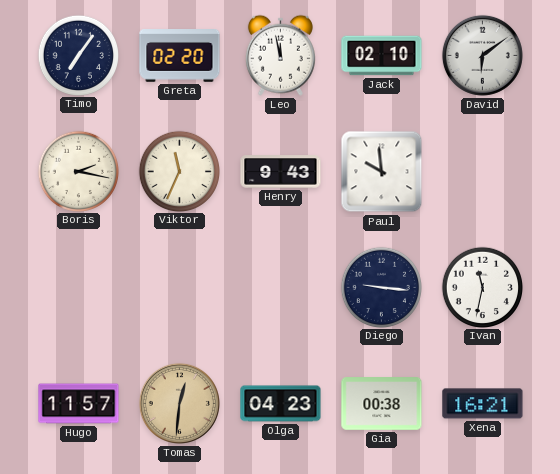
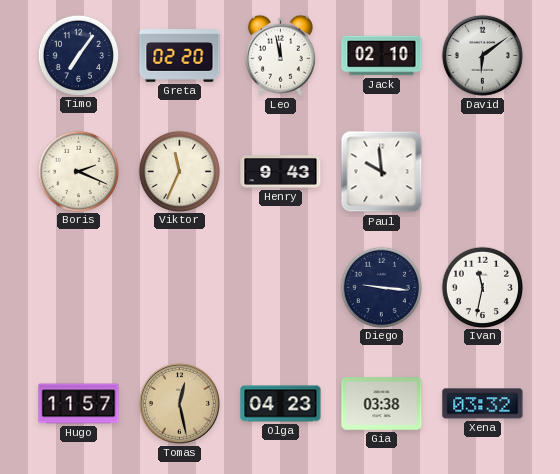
Boris: 2:17 -> 2:19
Tomas: 12:31 -> 12:28
Gia: 00:38 -> 03:38
Xena: 16:21 -> 03:32
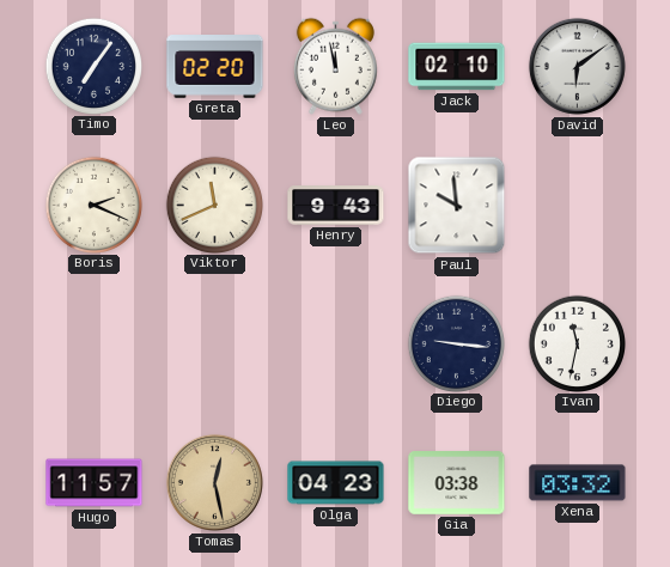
Viktor: 11:34 -> 11:41
